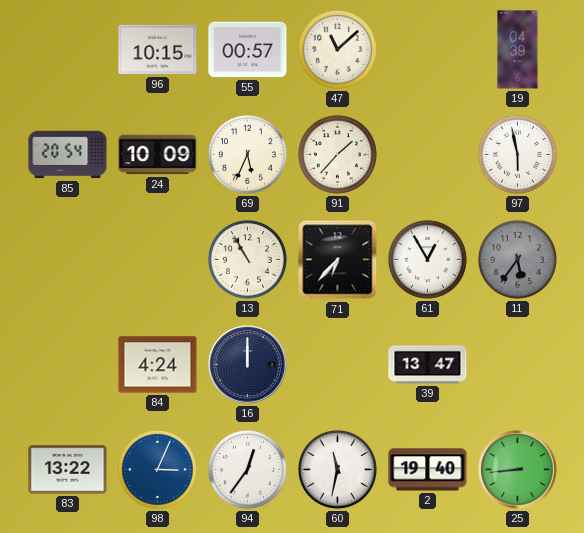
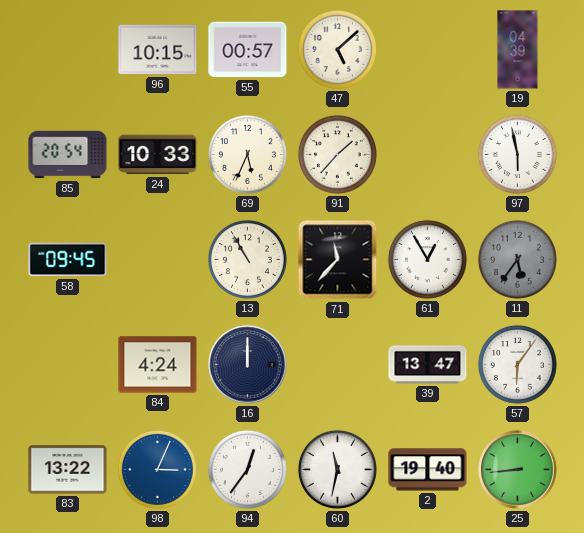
47: 11:08 -> 5:08
24: 10:09 -> 10:33
58: none -> 09:45
71: 6:37 -> 11:37
57: none -> 6:06
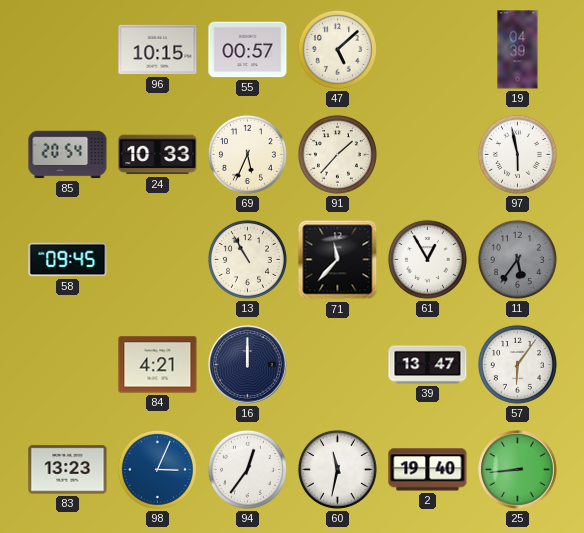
84: 4:24 -> 4:21
83: 13:22 -> 13:23
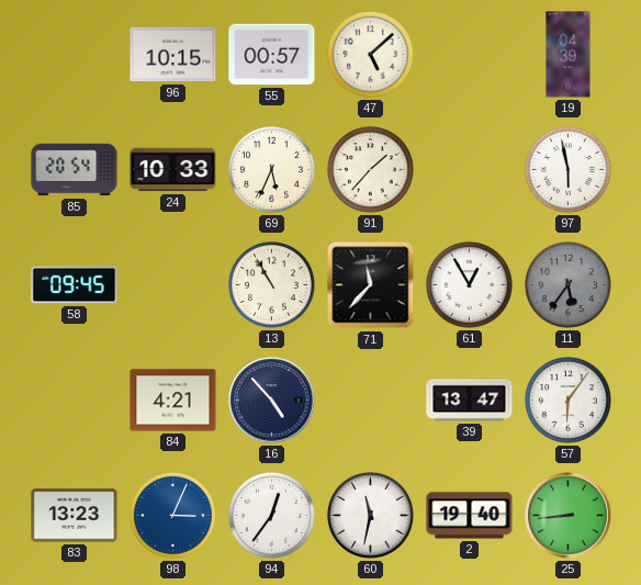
16: 12:00 -> 4:53
